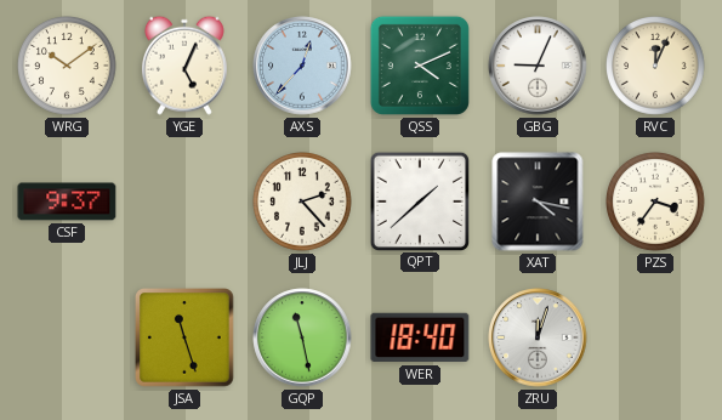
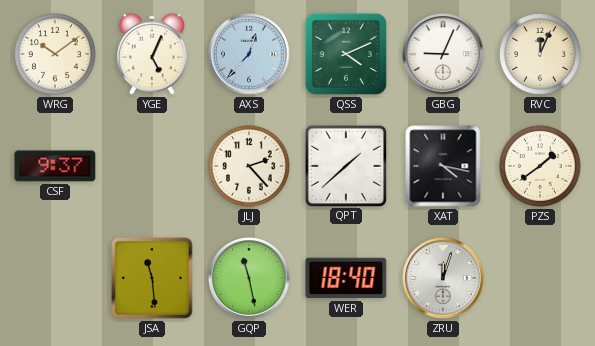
PZS: 3:36 -> 1:39
JSA: 11:27 -> 11:29
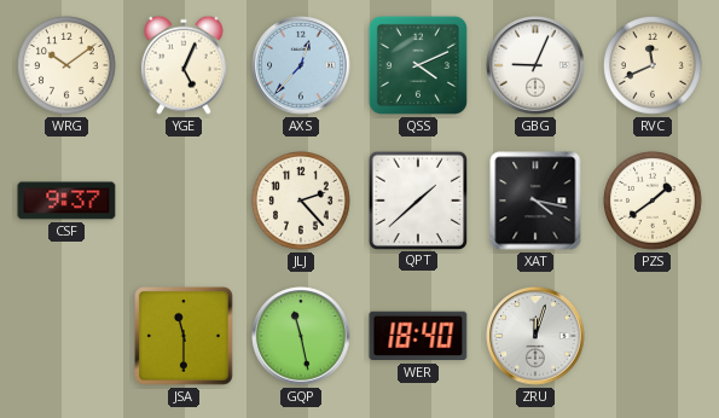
RVC: 12:04 -> 11:41
JSA: 11:29 -> 11:30
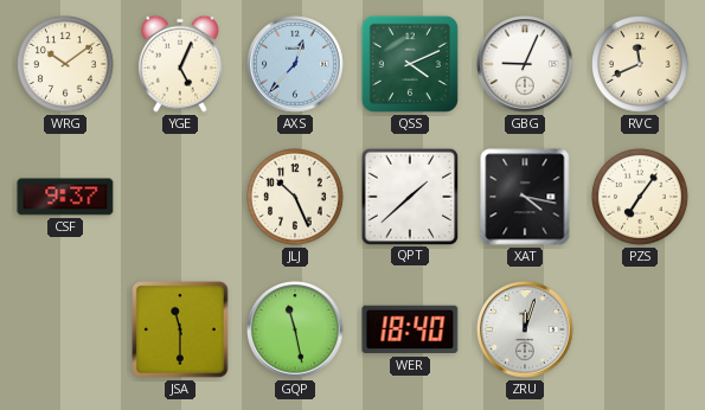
JLJ: 2:23 -> 10:26
PZS: 1:39 -> 7:06
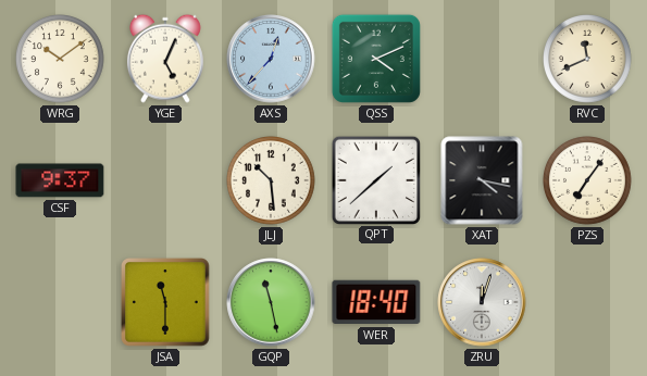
GBG: 9:04 -> none
JLJ: 10:26 -> 10:29
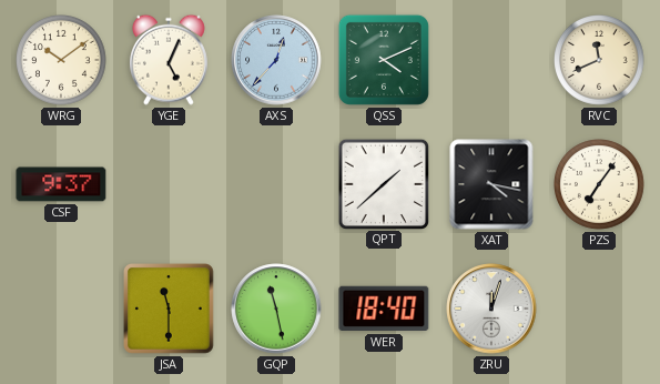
JLJ: 10:29 -> none
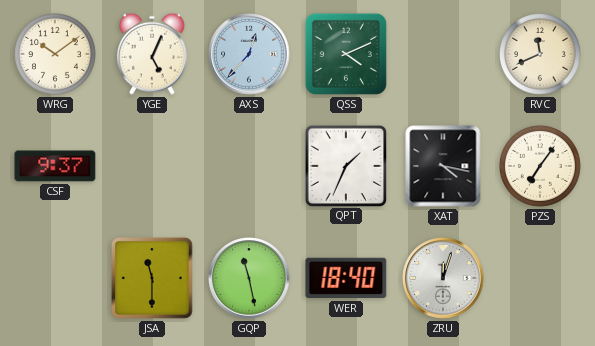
QPT: 1:38 -> 1:34
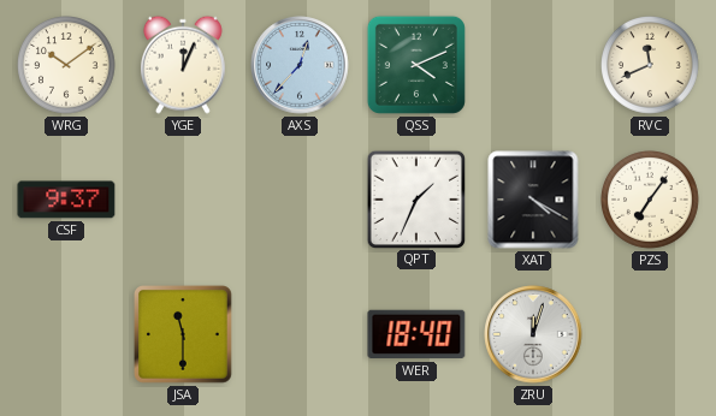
YGE: 5:04 -> 12:04
XAT: 4:17 -> 4:20
GQP: 11:28 -> none
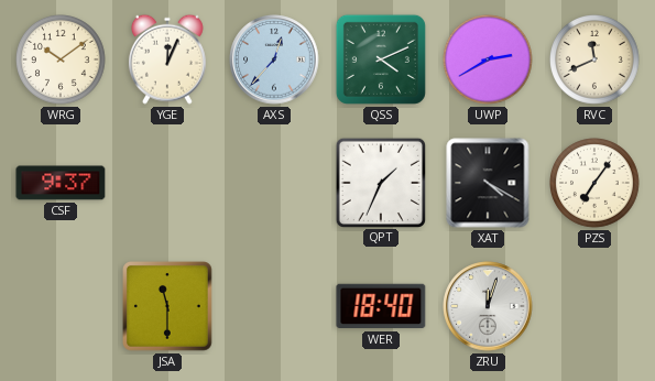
UWP: none -> 2:40
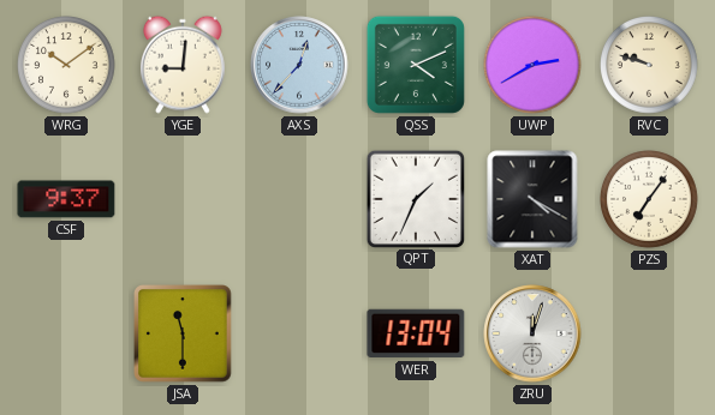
YGE: 12:04 -> 9:01
RVC: 11:41 -> 9:48
WER: 18:40 -> 13:04
